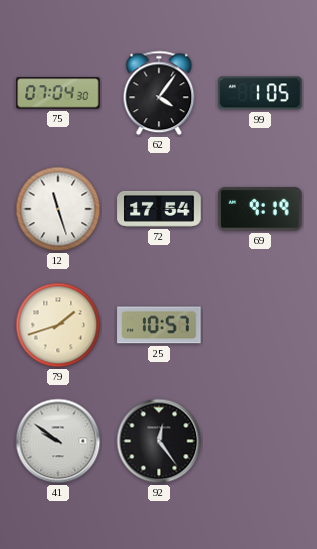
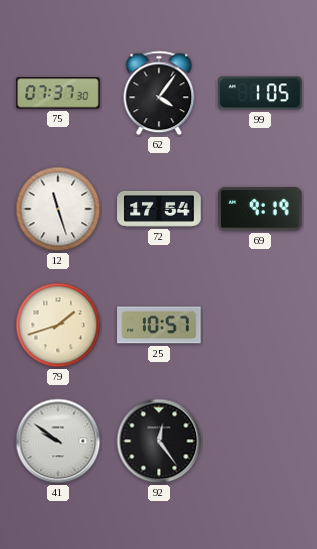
75: 07:04 -> 07:37
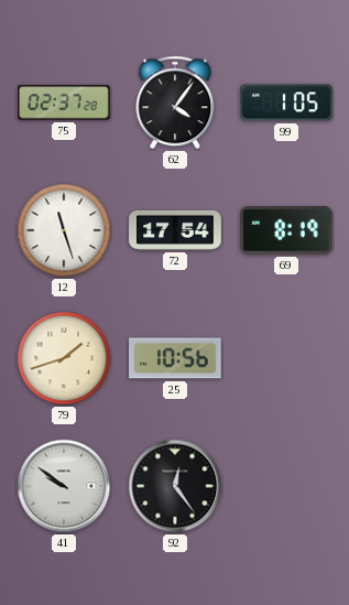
75: 07:37 -> 02:37
69: 9:19 -> 8:19
25: 10:57 -> 10:56
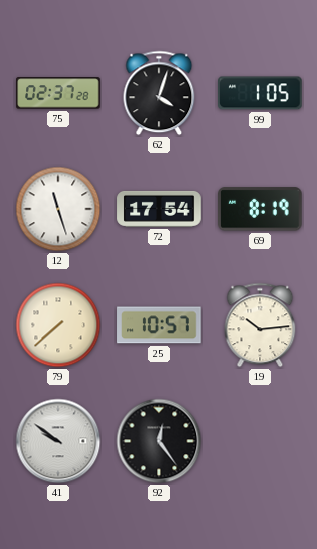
62: 4:06 -> 4:03
79: 1:42 -> 7:38
25: 10:56 -> 10:57
19: none -> 10:14
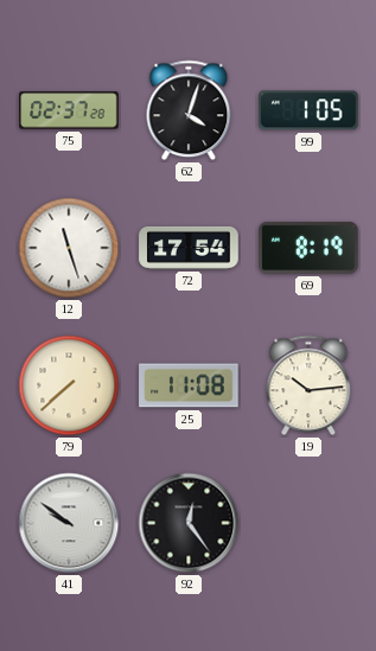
25: 10:57 -> 11:08
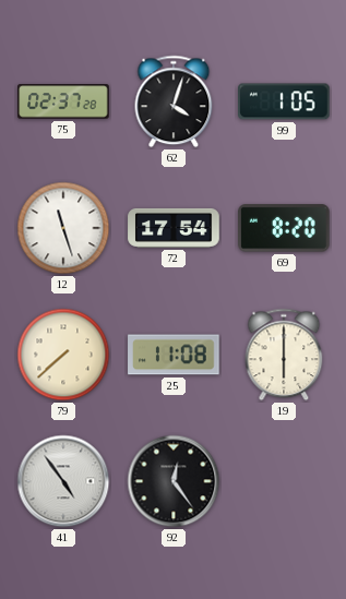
69: 8:19 -> 8:20
19: 10:14 -> 6:00
41: 9:51 -> 4:54
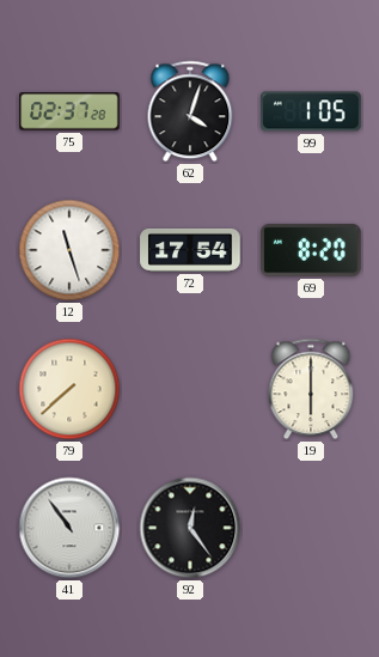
25: 11:08 -> none
41: 4:54 -> 10:54
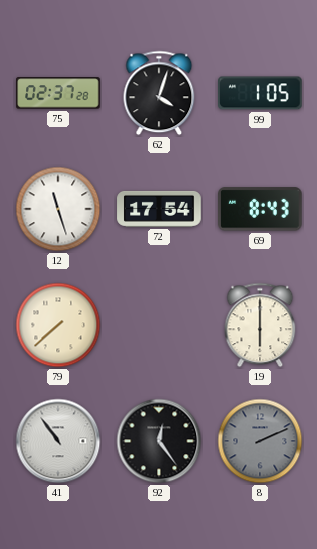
69: 8:20 -> 8:43
8: none -> 2:11
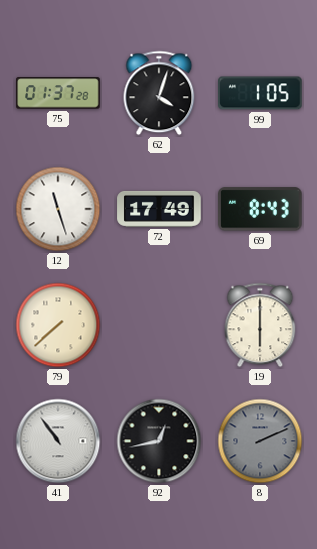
75: 02:37 -> 01:37
72: 17:54 -> 17:49
92: 12:24 -> 12:43
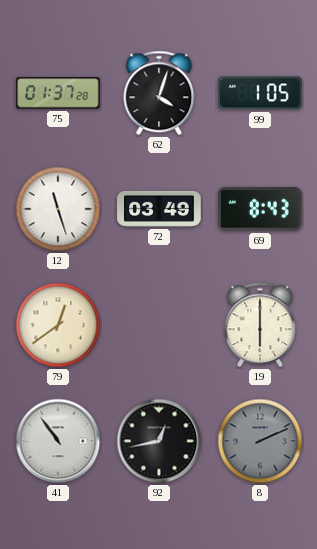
72: 17:49 -> 03:49
79: 7:38 -> 12:39
